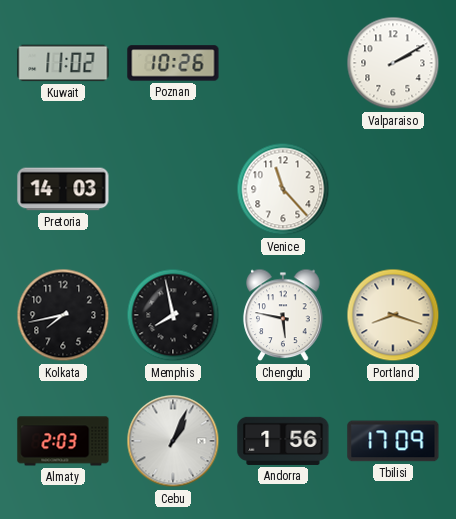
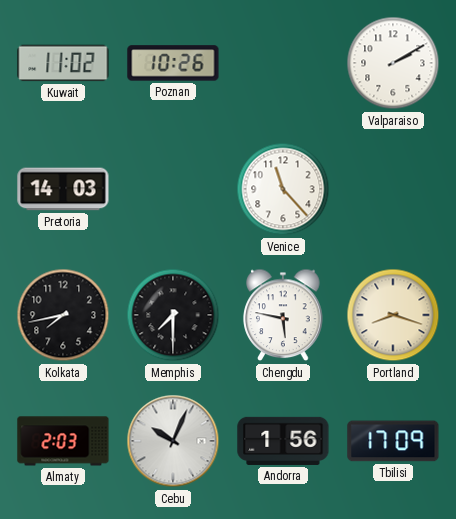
Memphis: 7:58 -> 7:30
Cebu: 1:04 -> 10:04
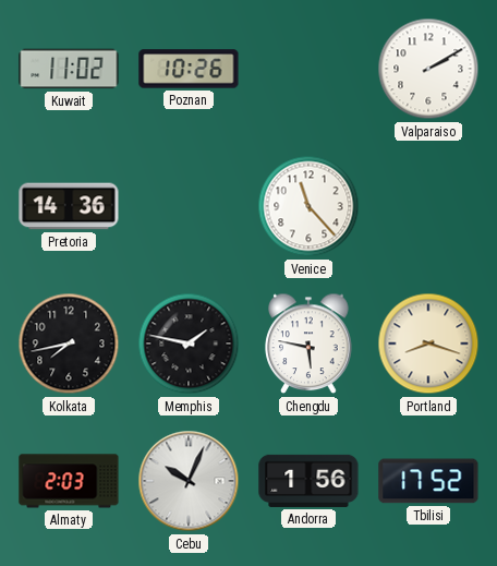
Pretoria: 14:03 -> 14:36
Memphis: 7:30 -> 1:47
Tbilisi: 17:09 -> 17:52
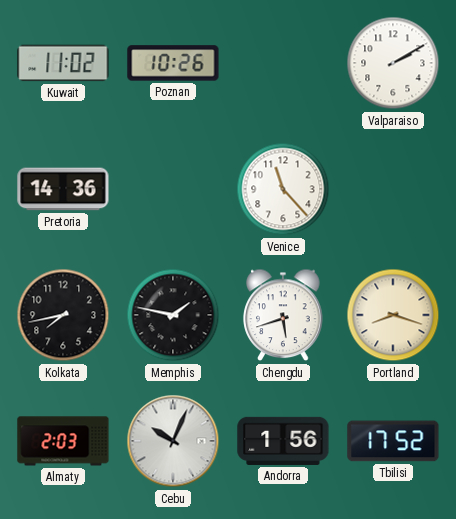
Chengdu: 5:47 -> 5:42
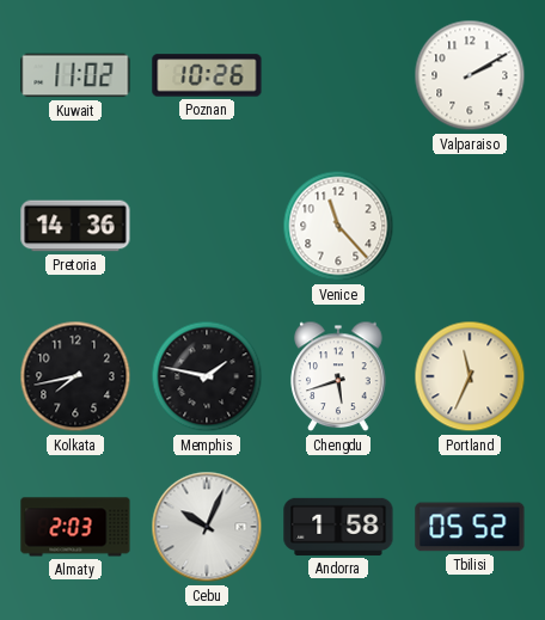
Portland: 8:18 -> 11:34
Andorra: 1:56 -> 1:58
Tbilisi: 17:52 -> 05:52
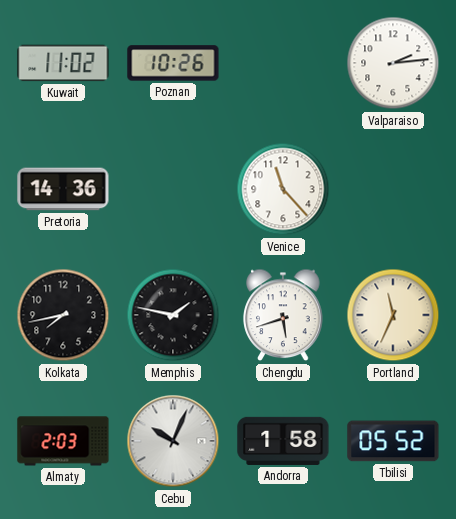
Valparaiso: 2:10 -> 2:14
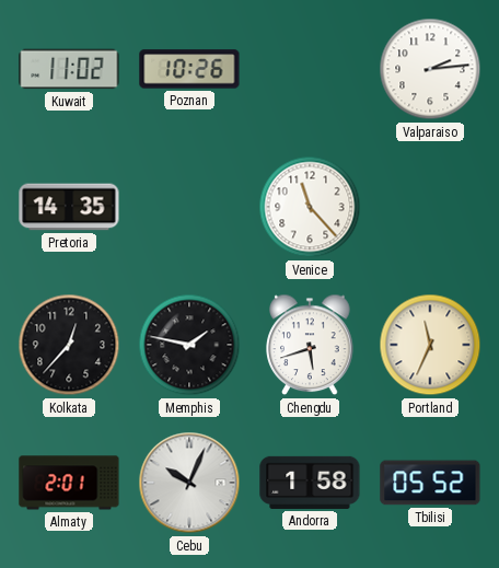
Pretoria: 14:36 -> 14:35
Kolkata: 7:43 -> 12:37
Almaty: 2:03 -> 2:01
